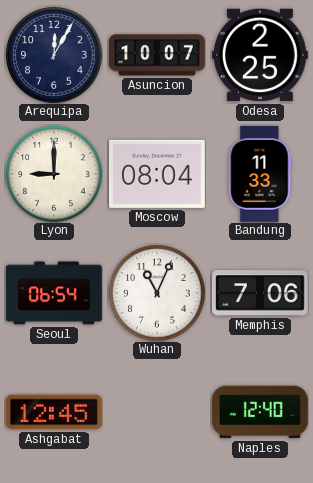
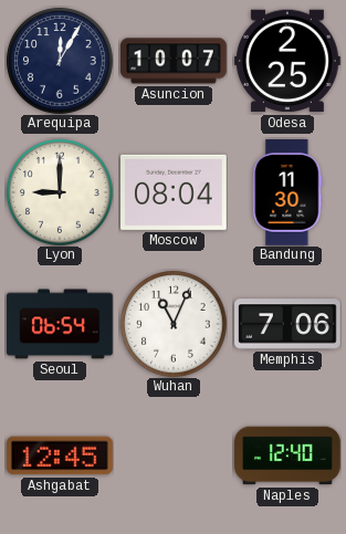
Bandung: 11:33 -> 11:30
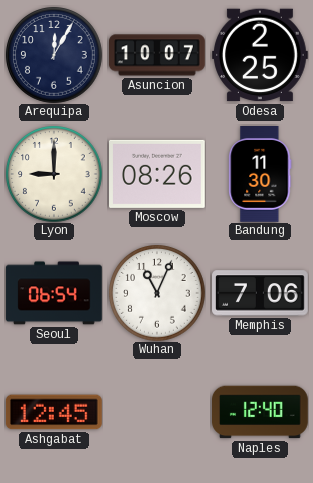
Moscow: 08:04 -> 08:26
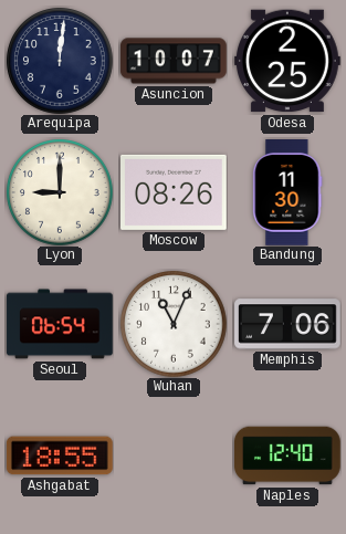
Arequipa: 12:05 -> 12:01
Ashgabat: 12:45 -> 18:55
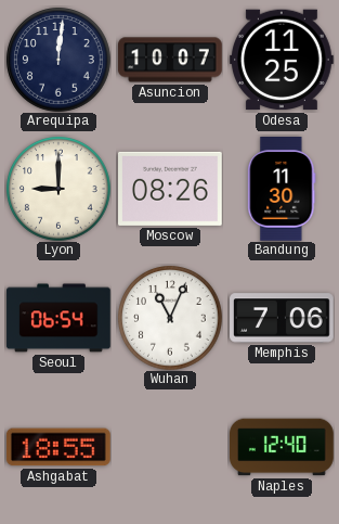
Odesa: 2:25 -> 11:25
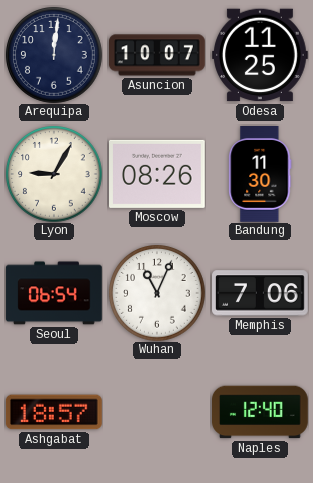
Lyon: 9:00 -> 9:05
Ashgabat: 18:55 -> 18:57
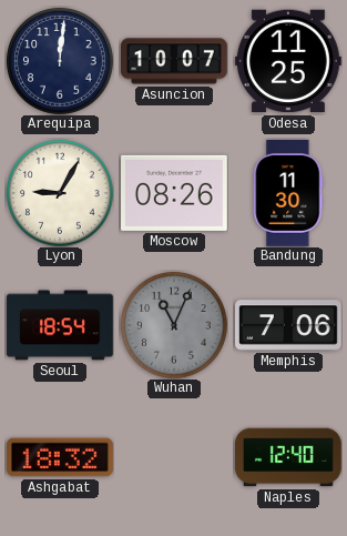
Seoul: 06:54 -> 18:54
Wuhan dial: white -> grey
Ashgabat: 18:57 -> 18:32
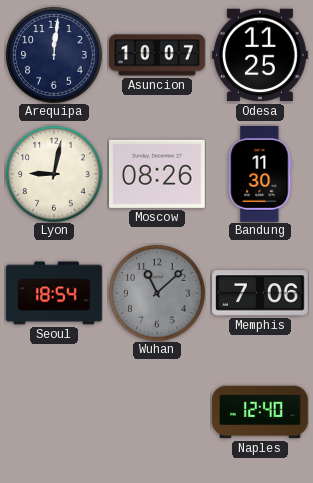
Lyon: 9:05 -> 9:02
Wuhan: 11:04 -> 11:08
Ashgabat: 18:32 -> none
